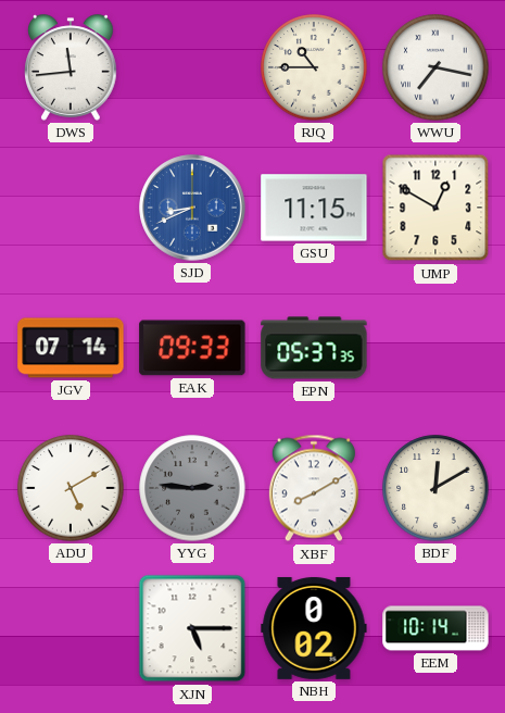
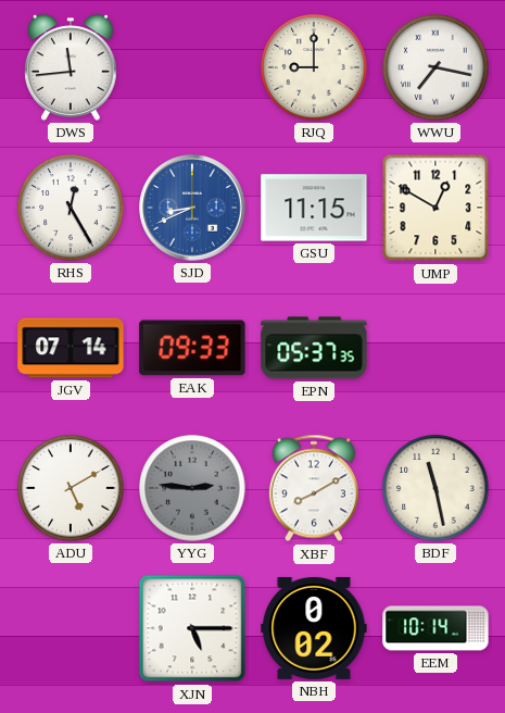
RJQ: 10:45 -> 9:00
RHS: none -> 12:25
BDF: 12:10 -> 11:28
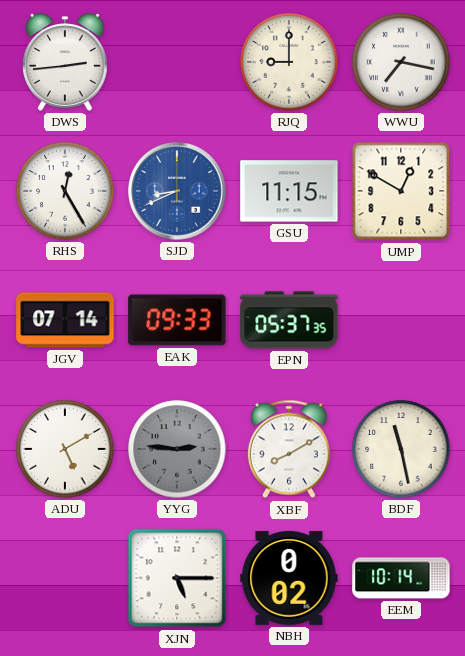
DWS: 11:44 -> 2:44
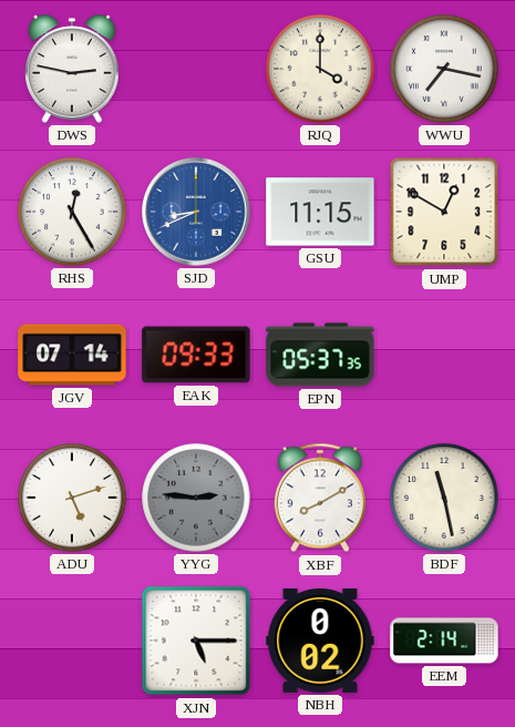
DWS: 2:44 -> 2:47
RJQ: 9:00 -> 4:00
ADU: 5:10 -> 5:12
EEM: 10:14 -> 2:14
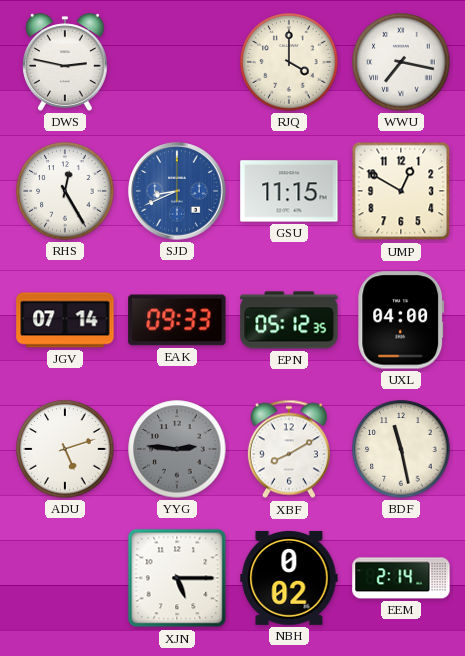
EPN: 05:37 -> 05:12
UXL: none -> 04:00
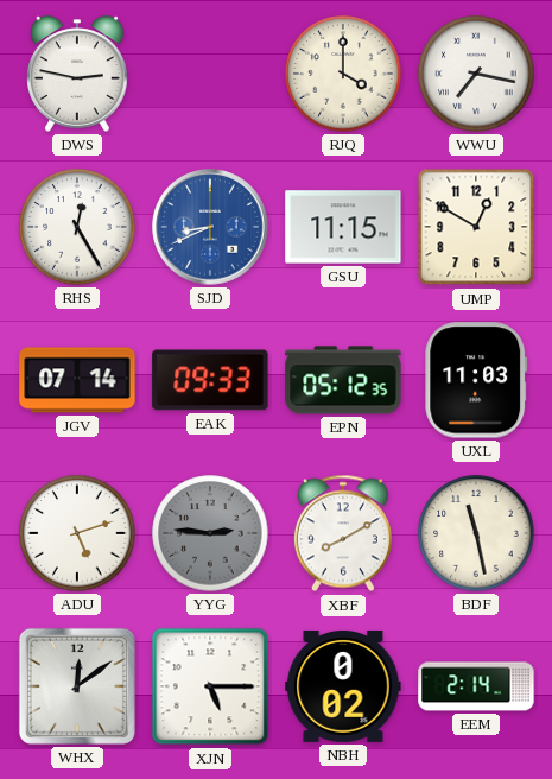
UXL: 04:00 -> 11:03
WHX: none -> 12:09
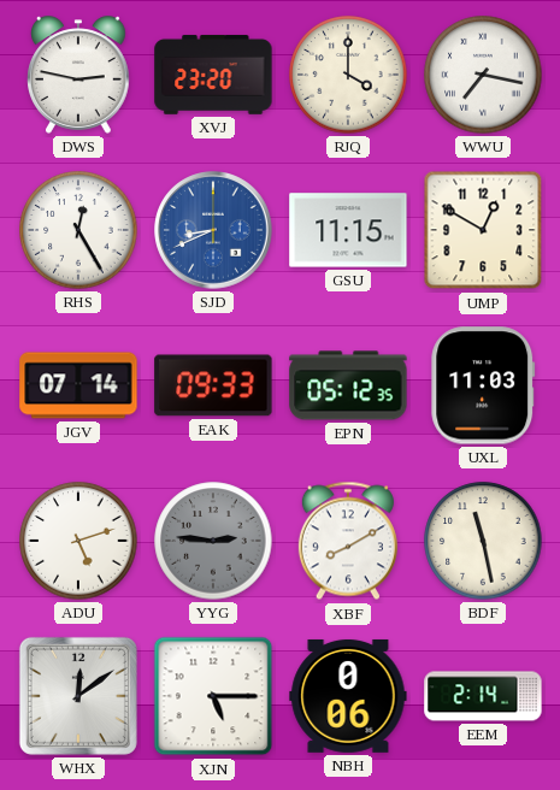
XVJ: none -> 23:20
NBH: 0:02 -> 0:06
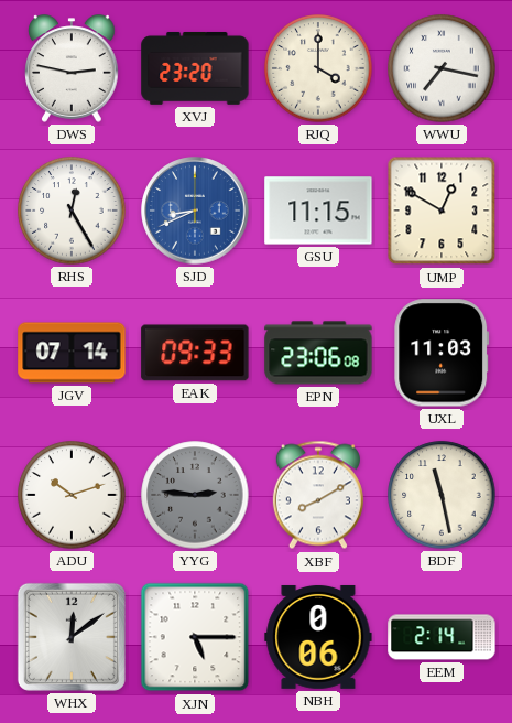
EPN: 05:12 -> 23:06
ADU: 5:12 -> 10:12
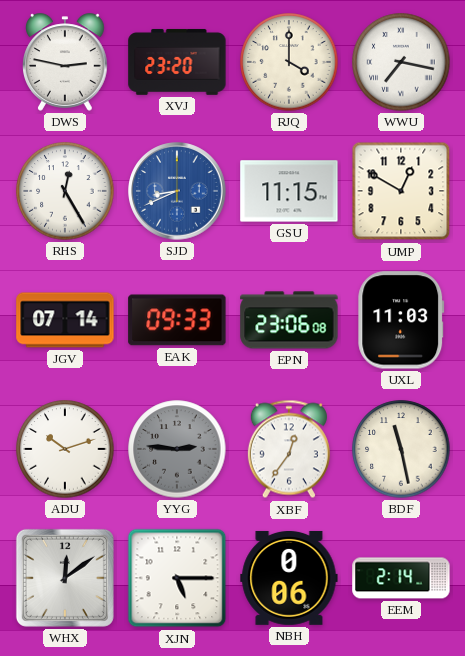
XBF: 8:10 -> 12:36
